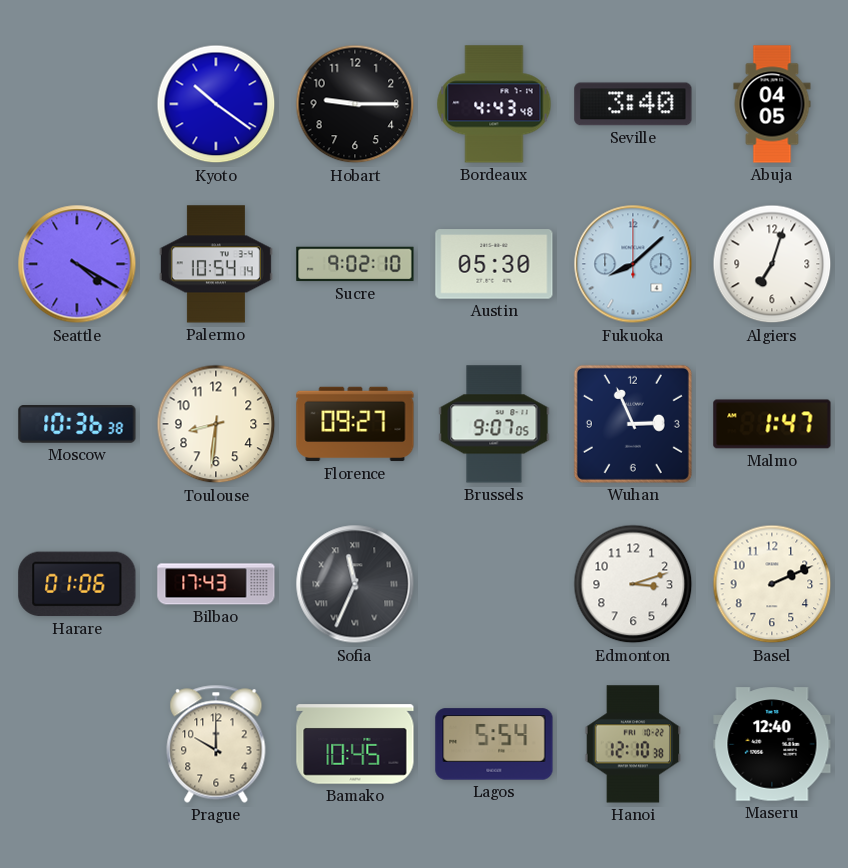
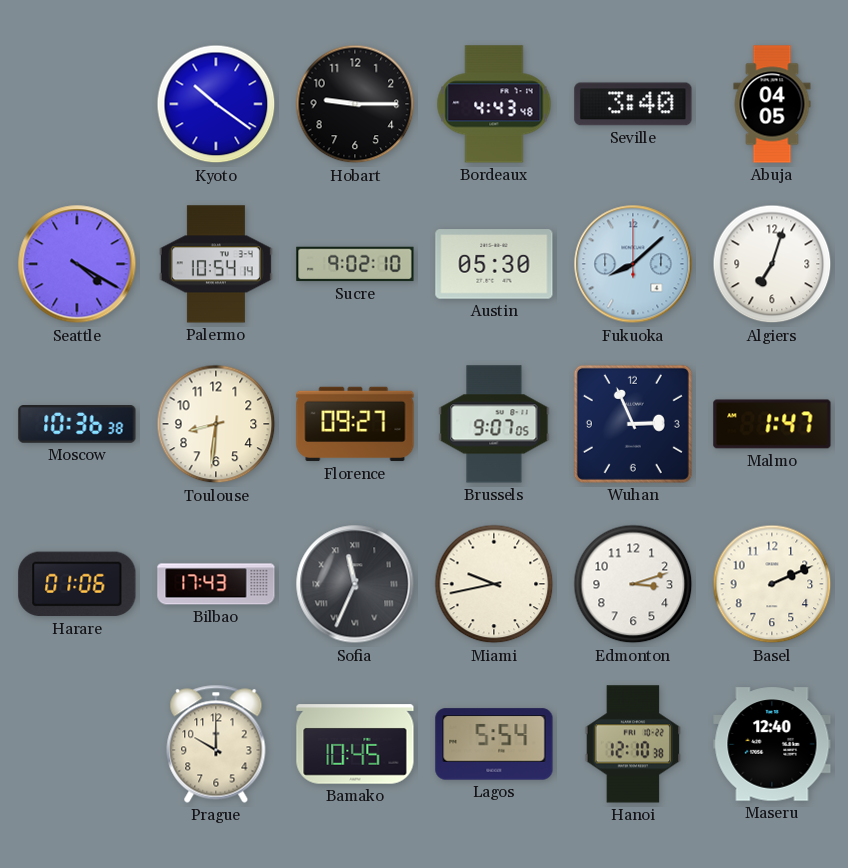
Miami: none -> 9:43
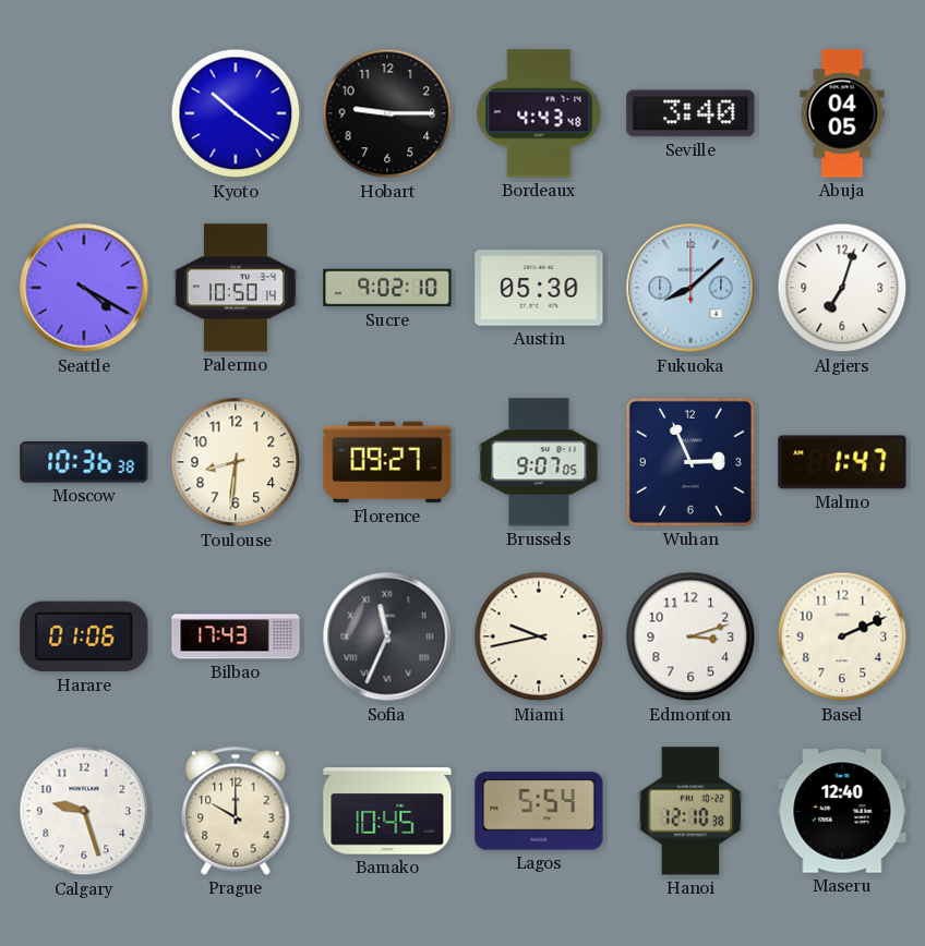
Palermo: 10:54 -> 10:50
Calgary: none -> 9:27
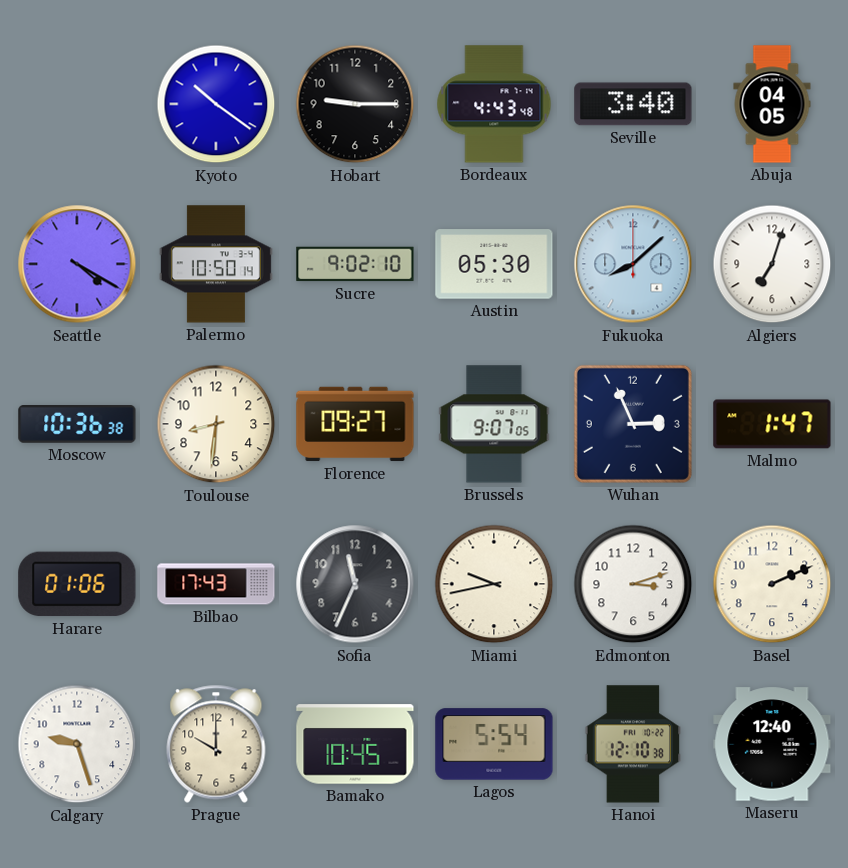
Sofia numerals: Roman -> Arabic
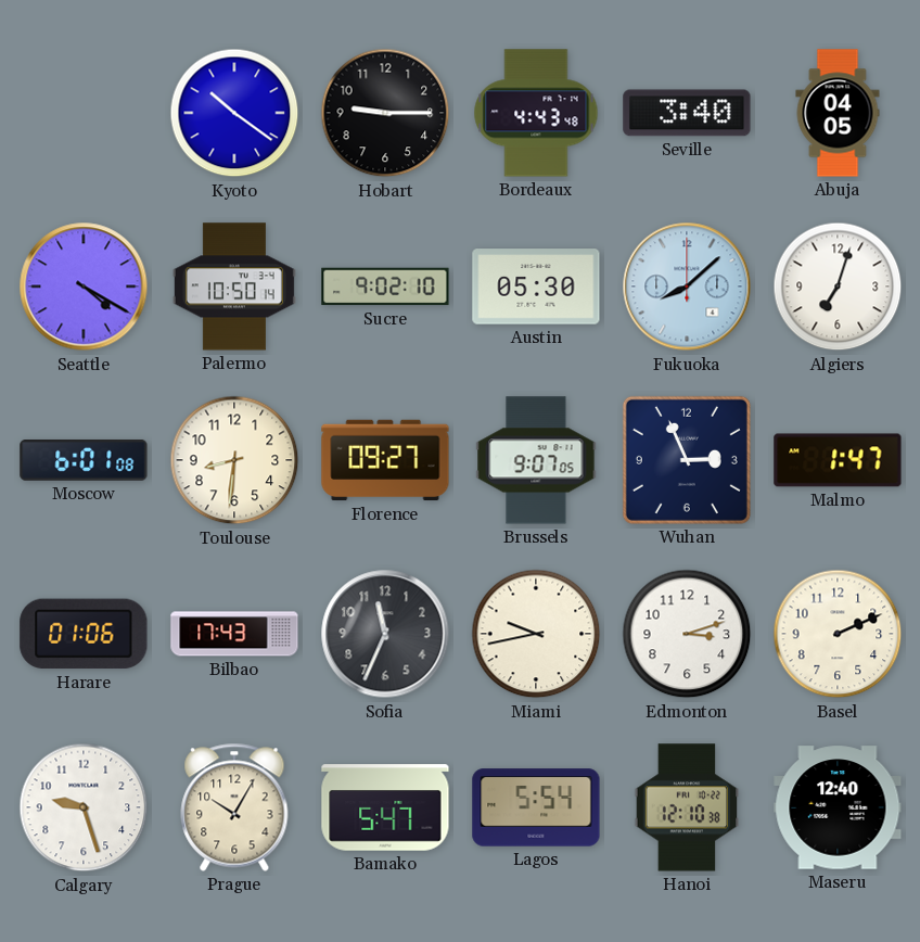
Moscow: 10:36 -> 6:01
Prague: 10:00 -> 10:05
Bamako: 10:45 -> 5:47
